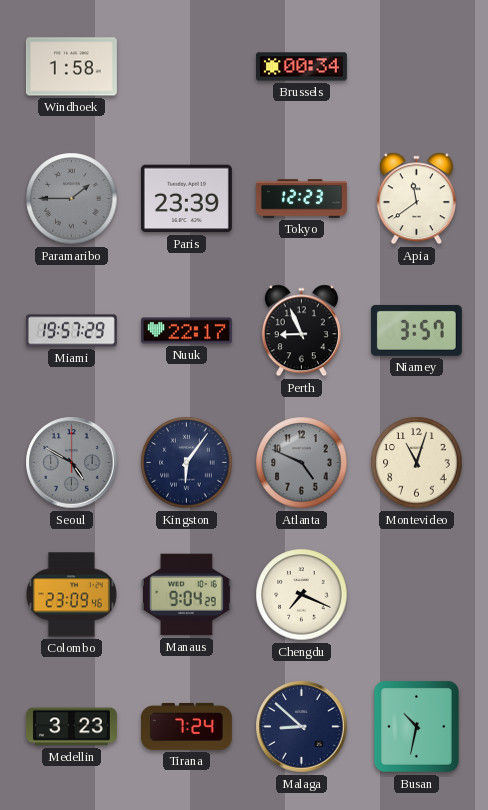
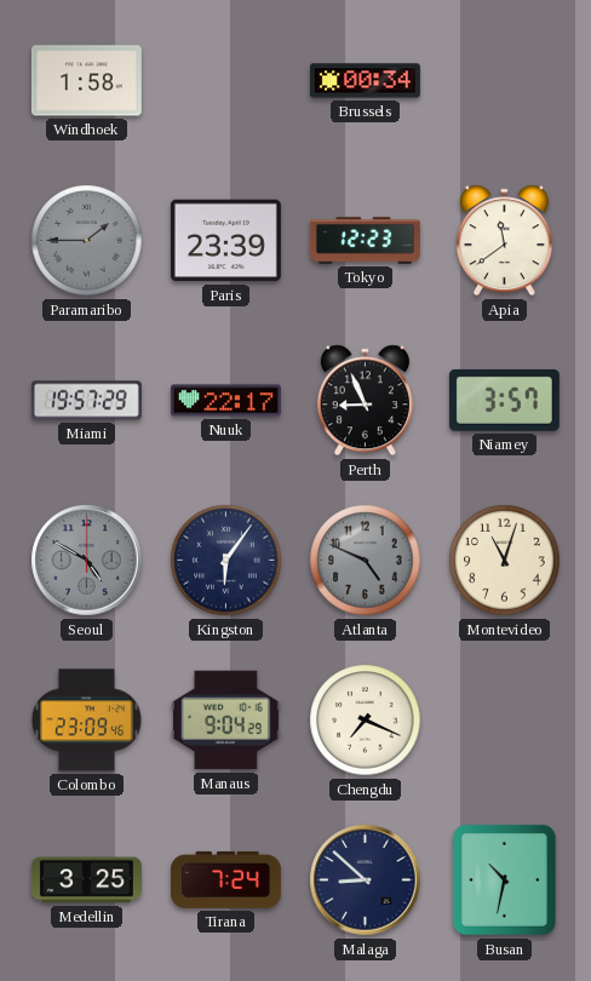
Medellin: 3:23 -> 3:25
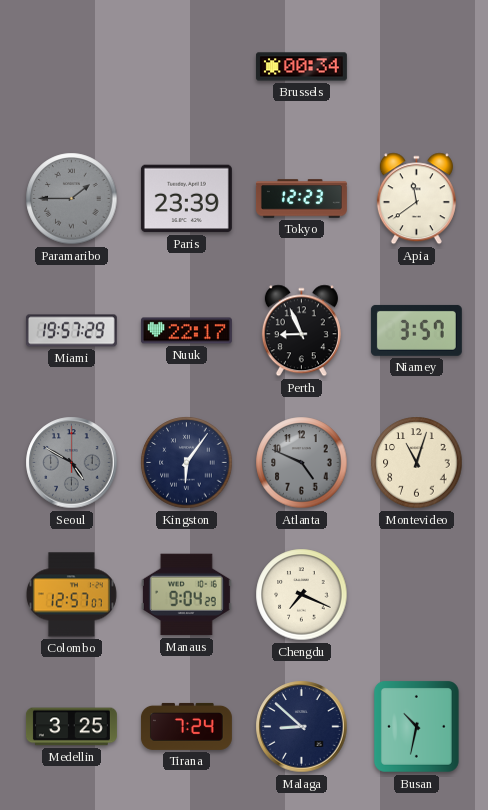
Windhoek: 1:58 -> none
Colombo: 23:09 -> 12:57
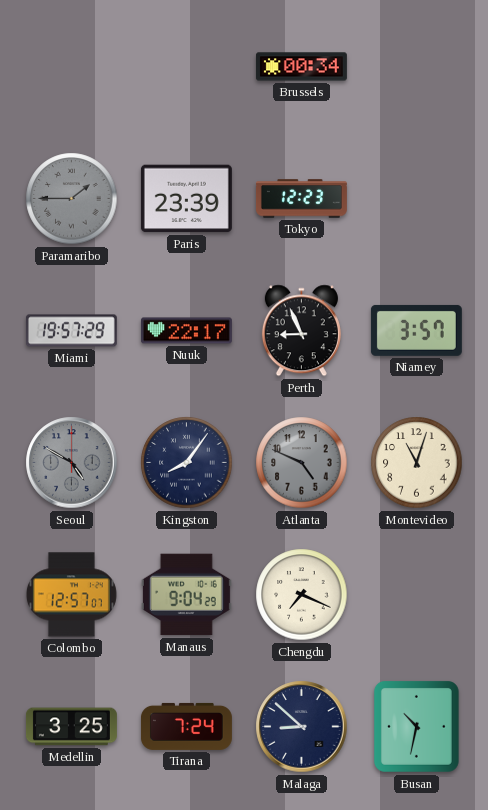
Apia: 11:39 -> none
Kingston: 6:06 -> 8:06
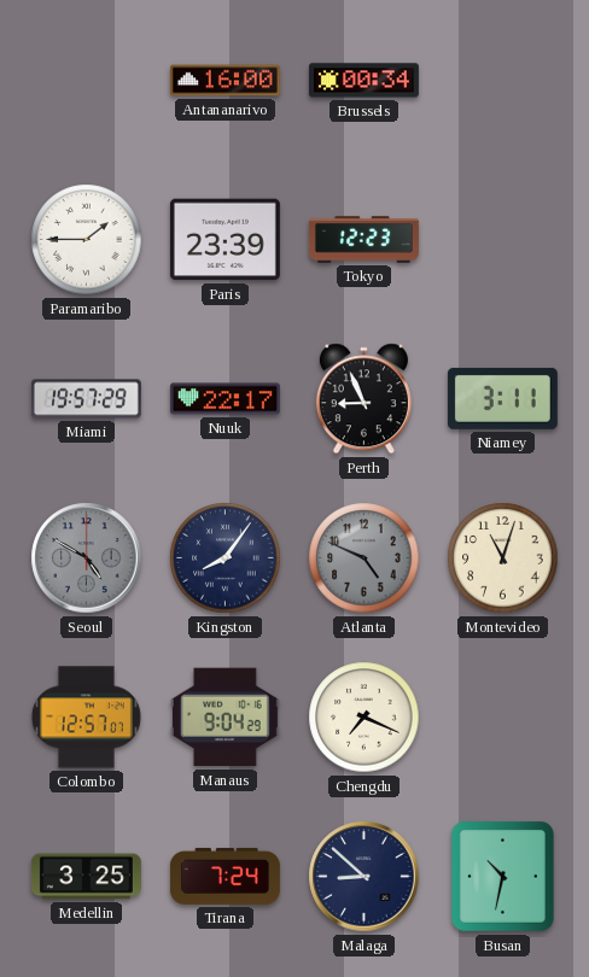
Antananarivo: none -> 16:00
Paramaribo dial: grey -> white
Niamey: 3:57 -> 3:11
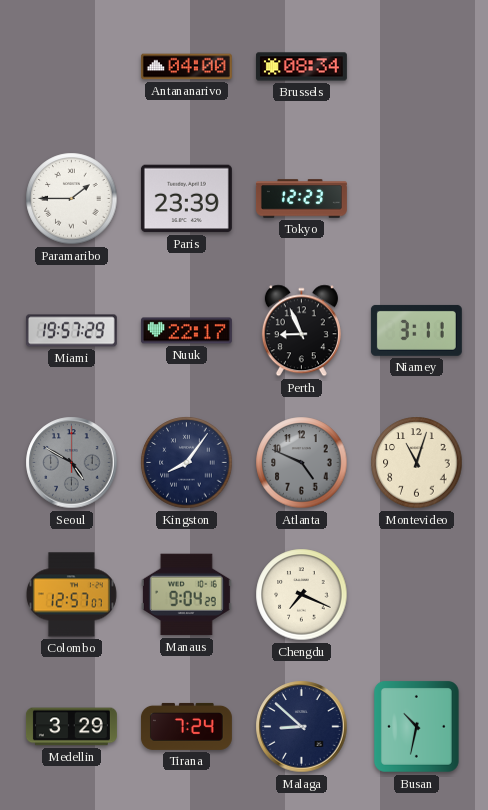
Antananarivo: 16:00 -> 04:00
Brussels: 00:34 -> 08:34
Medellin: 3:25 -> 3:29
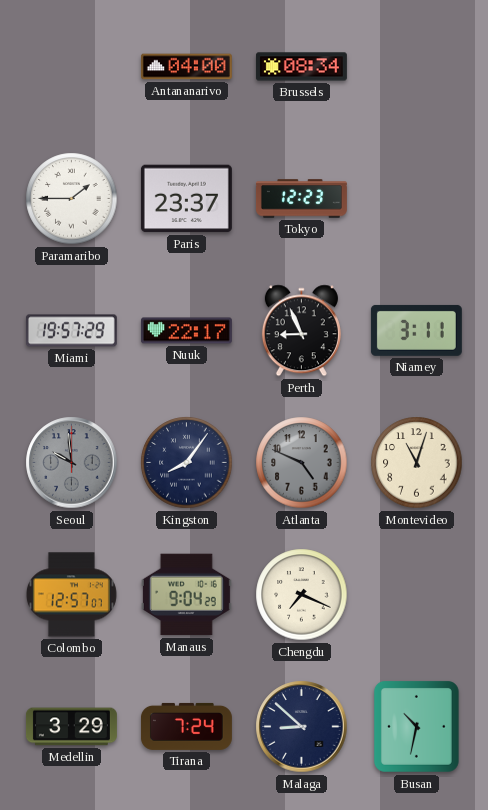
Paris: 23:39 -> 23:37
Seoul: 4:50 -> 9:59
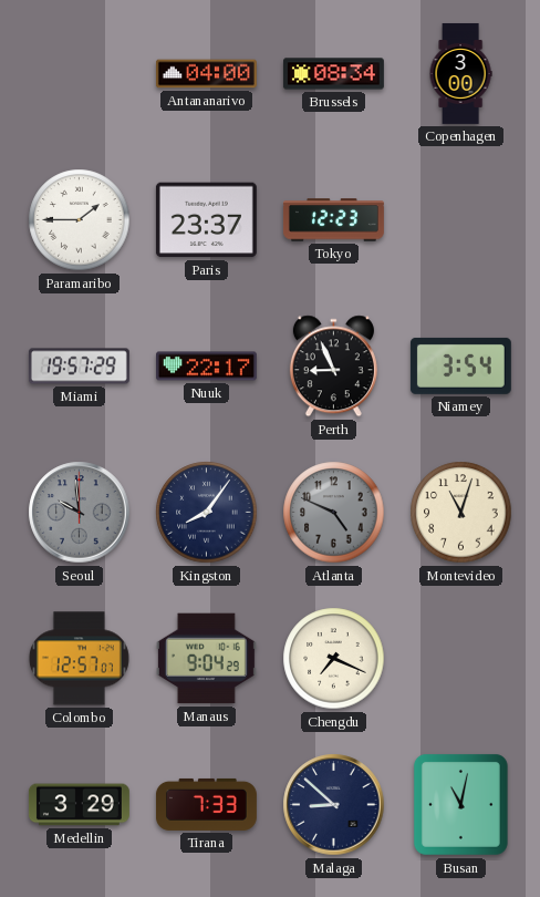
Copenhagen: none -> 3:00
Niamey: 3:11 -> 3:54
Tirana: 7:24 -> 7:33
Busan: 10:32 -> 11:02
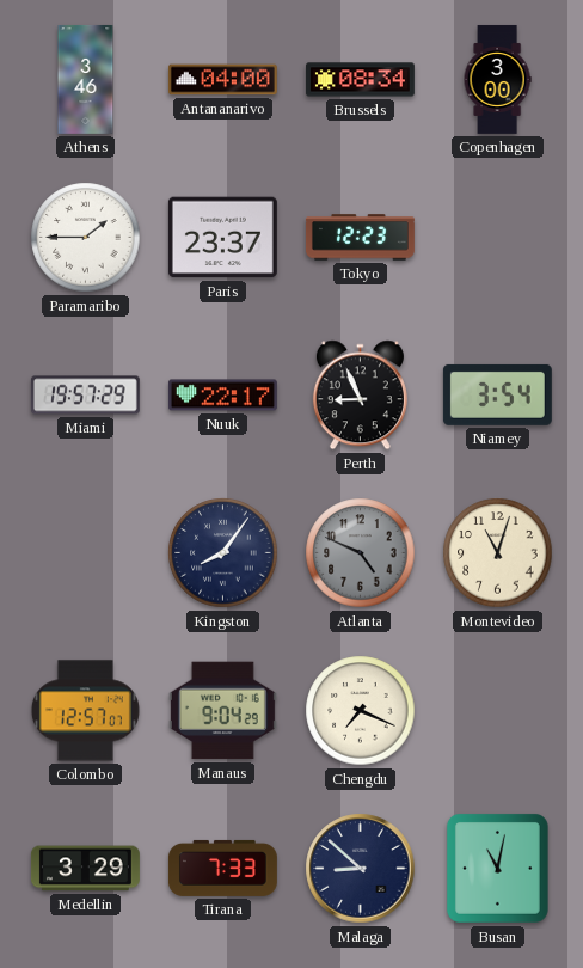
Athens: none -> 3:46
Seoul: 9:59 -> none
